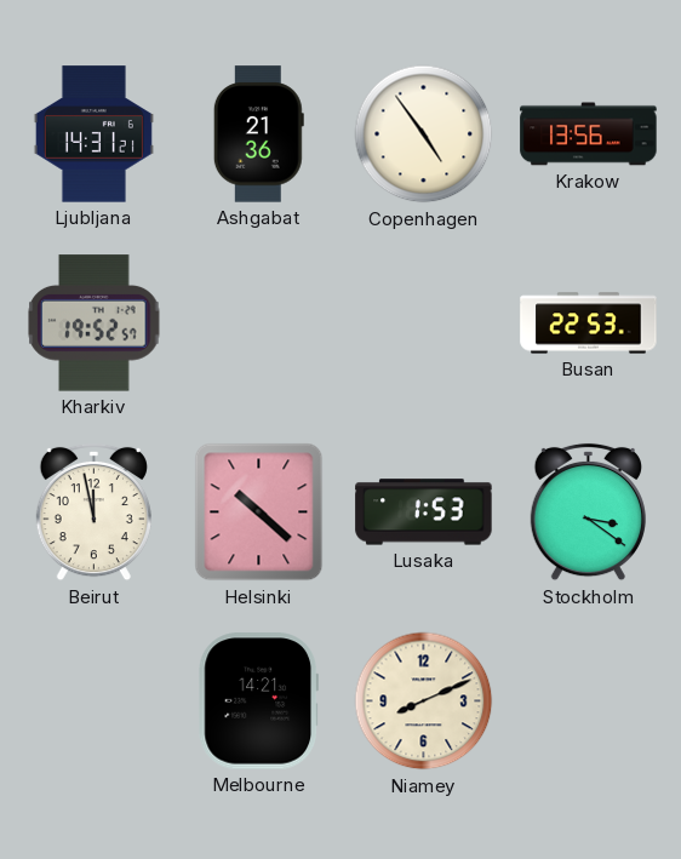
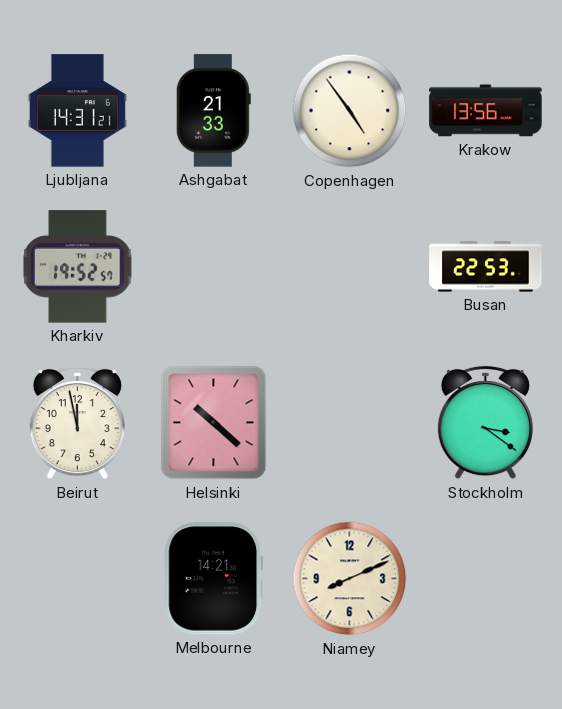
Ashgabat: 21:36 -> 21:33
Lusaka: 1:53 -> none
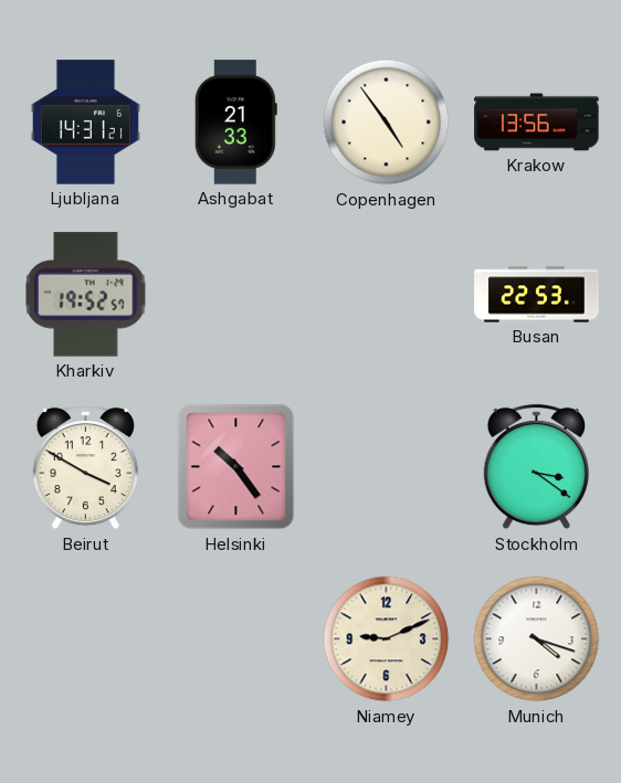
Beirut: 11:58 -> 3:50
Helsinki: 10:22 -> 10:24
Melbourne: 14:21 -> none
Niamey: 8:11 -> 9:11
Munich: none -> 4:18
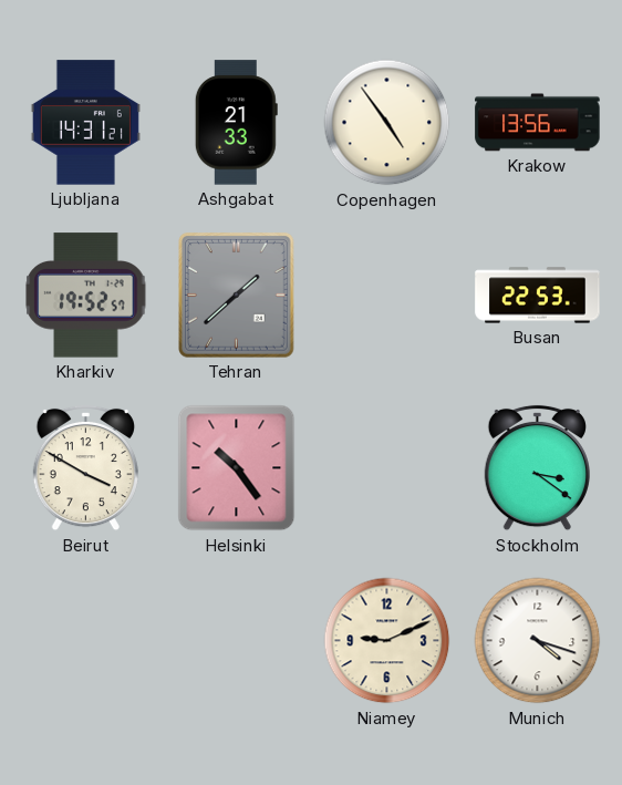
Tehran: none -> 1:38
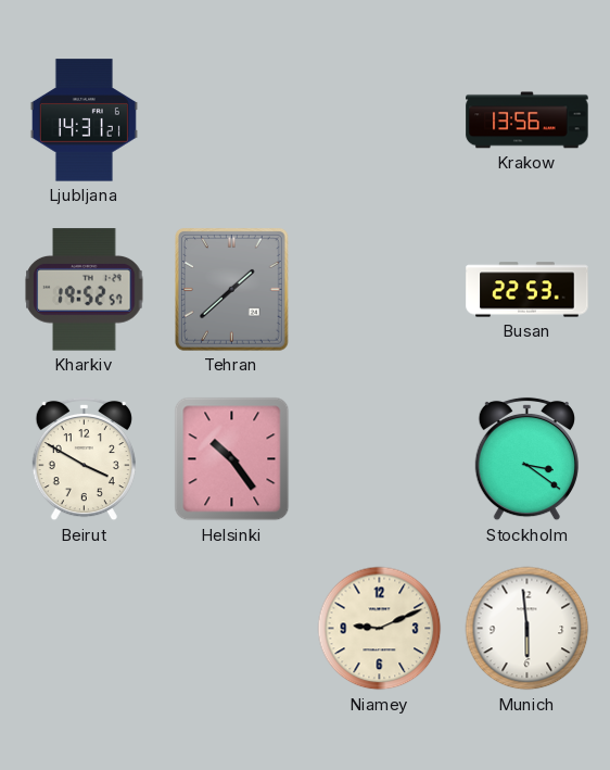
Ashgabat: 21:33 -> none
Copenhagen: 4:54 -> none
Munich: 4:18 -> 5:59
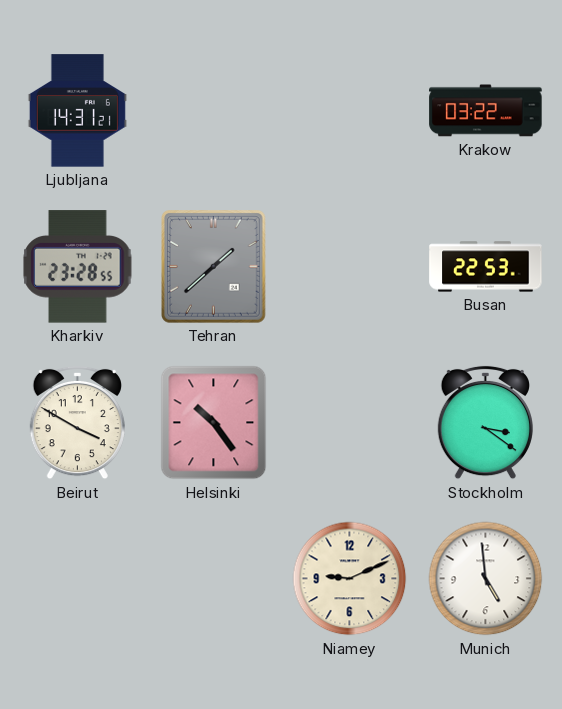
Krakow: 13:56 -> 03:22
Kharkiv: 19:52 -> 23:28
Munich: 5:59 -> 4:59
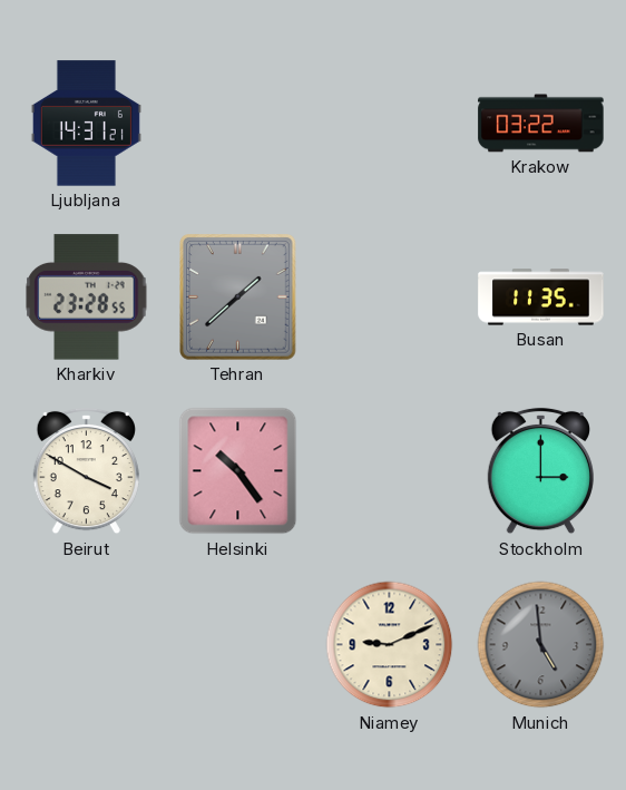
Busan: 22:53 -> 11:35
Stockholm: 3:21 -> 3:00
Munich dial: white -> grey
